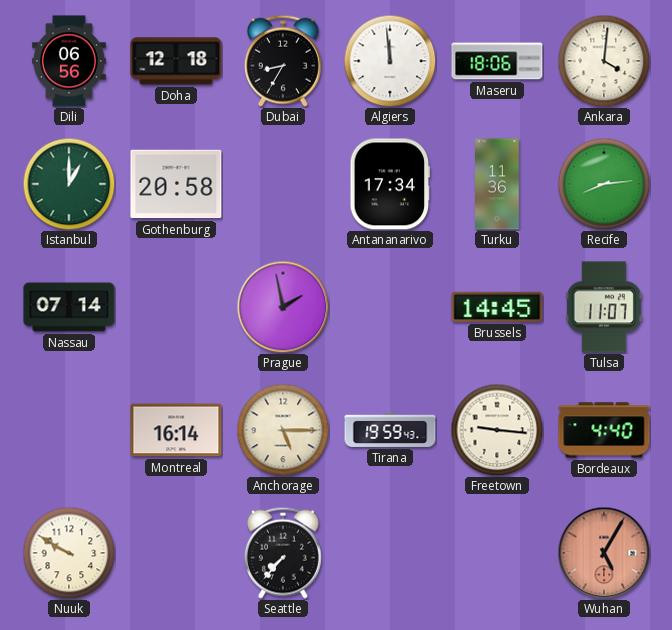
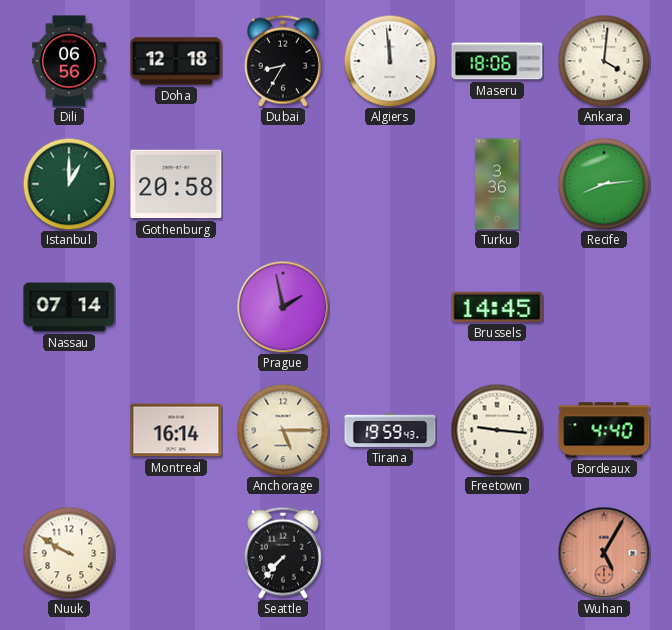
Antananarivo: 17:34 -> none
Turku: 11:36 -> 3:36
Tulsa: 11:07 -> none
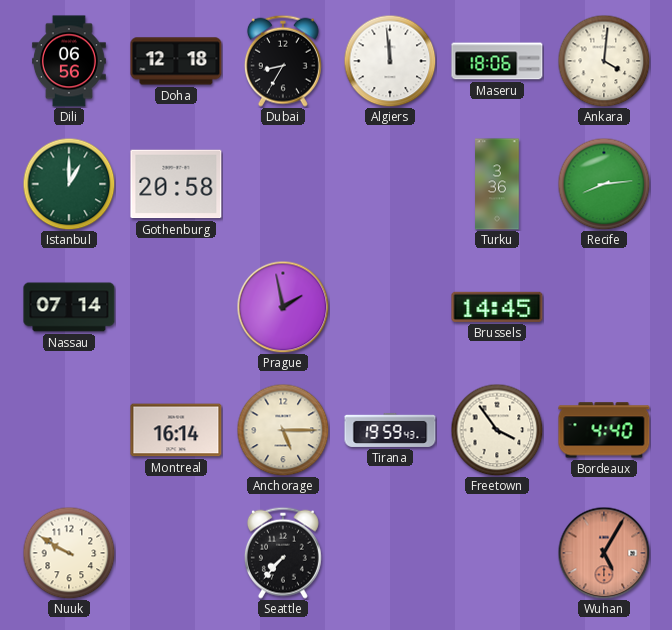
Freetown: 9:16 -> 3:54
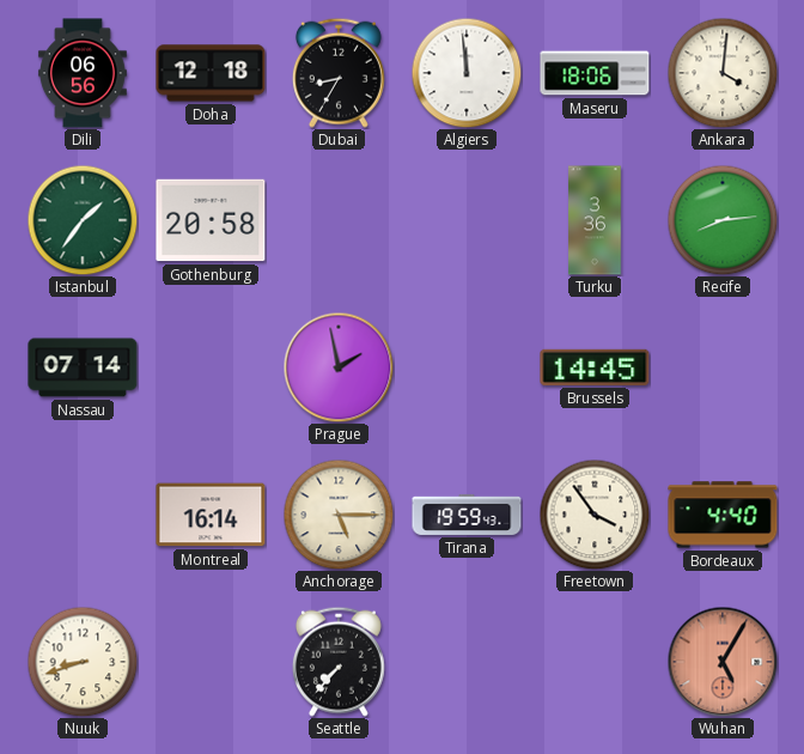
Istanbul: 1:00 -> 1:36
Nuuk: 9:50 -> 8:42
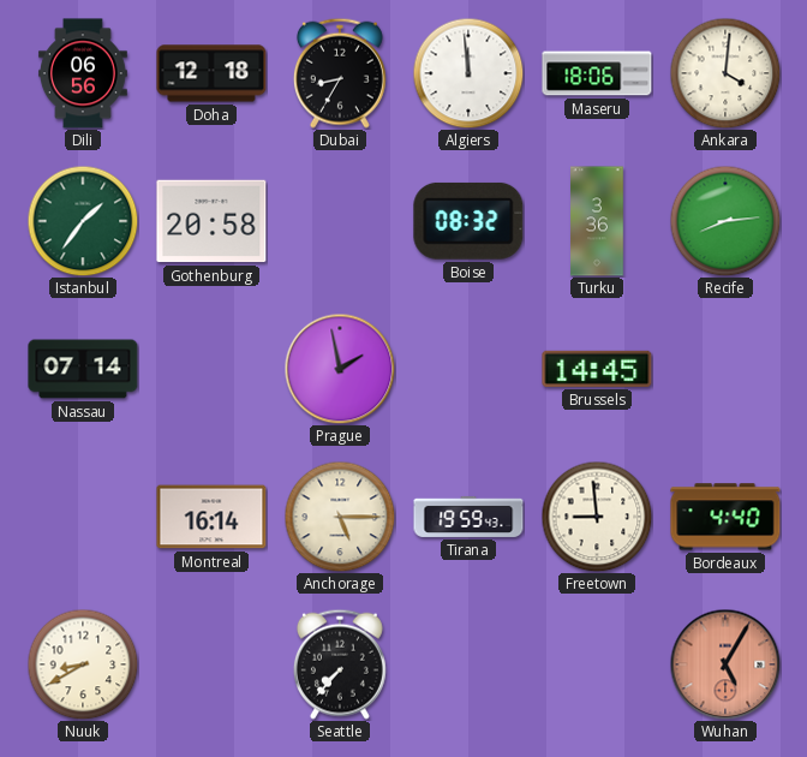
Boise: none -> 08:32
Freetown: 3:54 -> 8:59
Nuuk: 8:42 -> 8:40
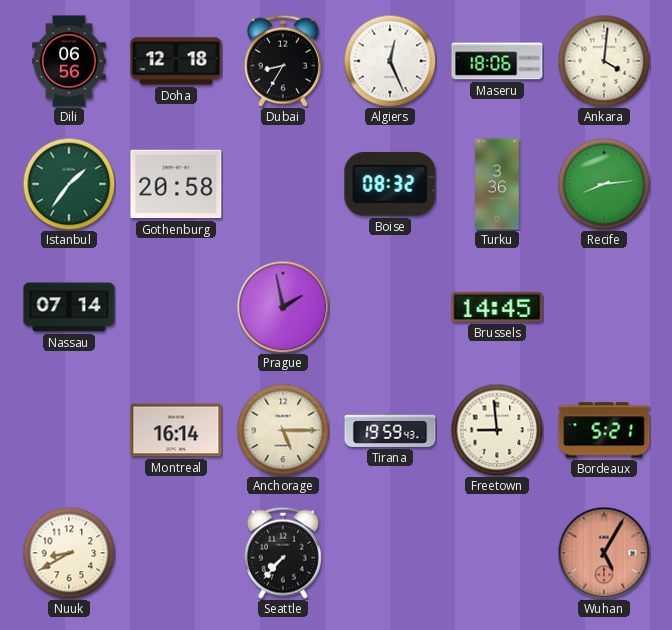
Algiers: 11:59 -> 12:26
Bordeaux: 4:40 -> 5:21
